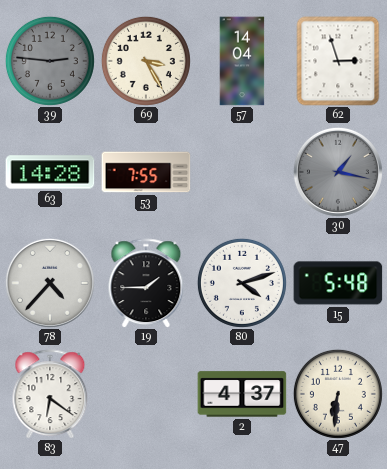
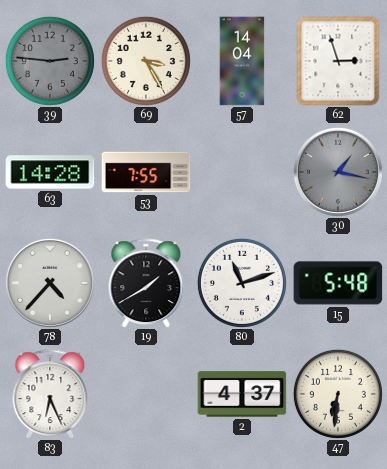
19: 1:45 -> 1:40
80: 4:12 -> 11:12
83: 6:21 -> 6:26
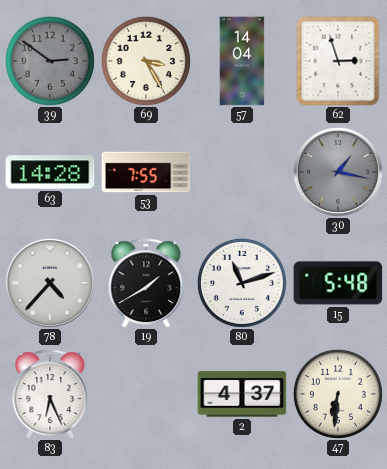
39: 2:46 -> 2:51
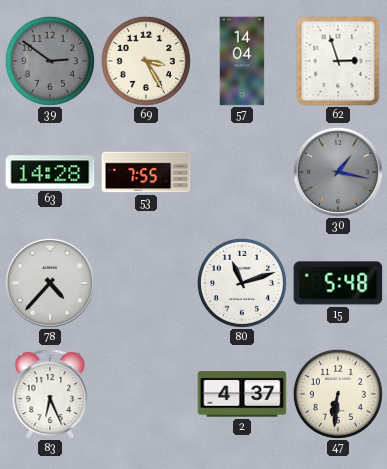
19: 1:40 -> none
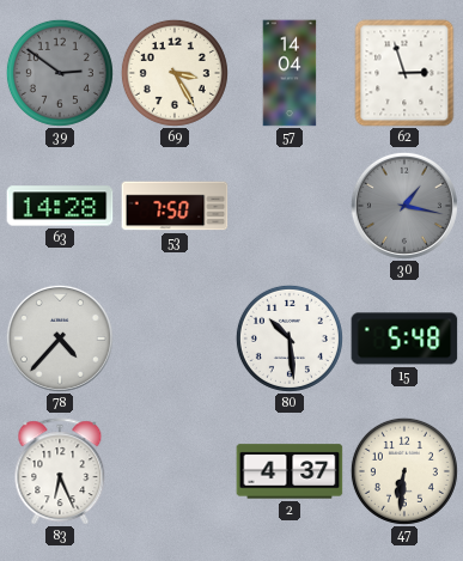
53: 7:55 -> 7:50
80: 11:12 -> 10:29
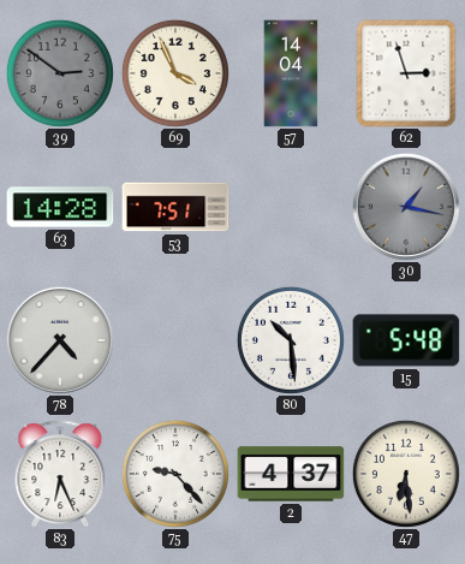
69: 3:25 -> 3:56
53: 7:50 -> 7:51
75: none -> 9:23
47: 6:31 -> 6:29
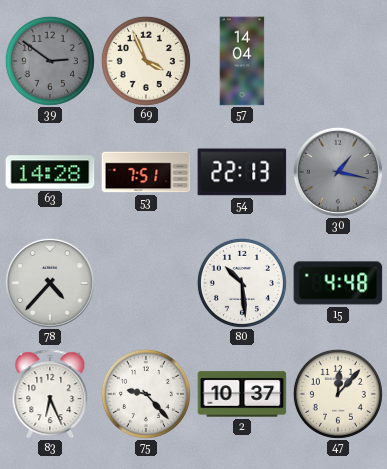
62: 2:57 -> none
54: none -> 22:13
15: 5:48 -> 4:48
2: 4:37 -> 10:37
47: 6:29 -> 12:07
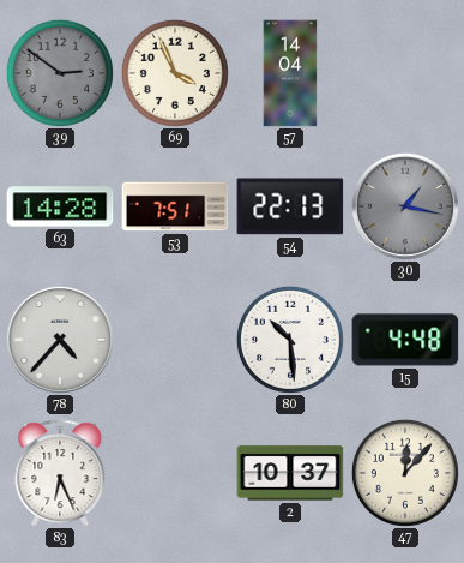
75: 9:23 -> none
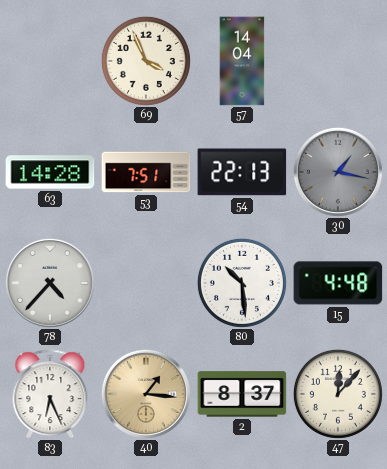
39: 2:51 -> none
40: none -> 1:16
2: 10:37 -> 8:37
